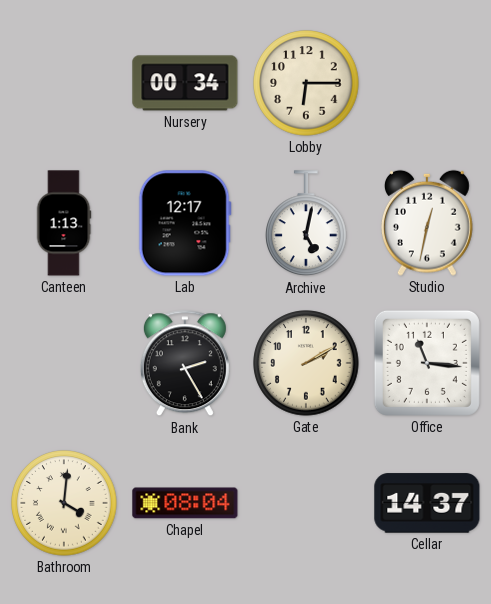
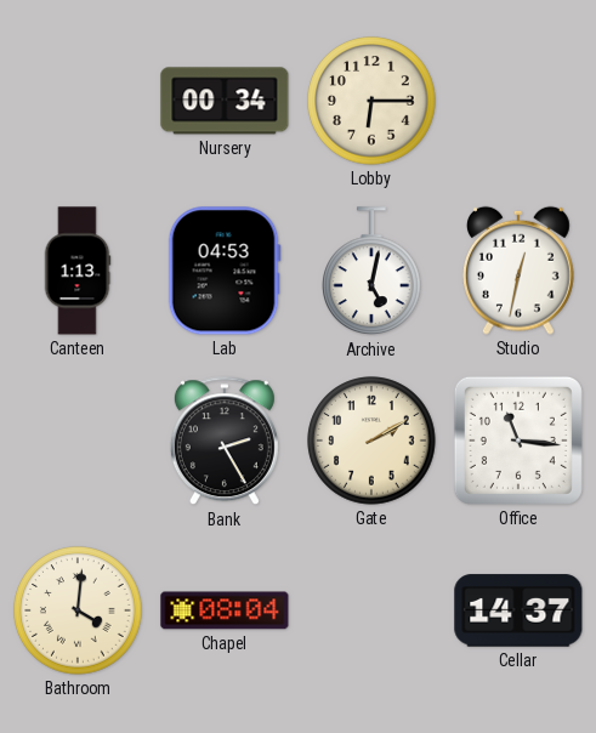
Lab: 12:17 -> 04:53
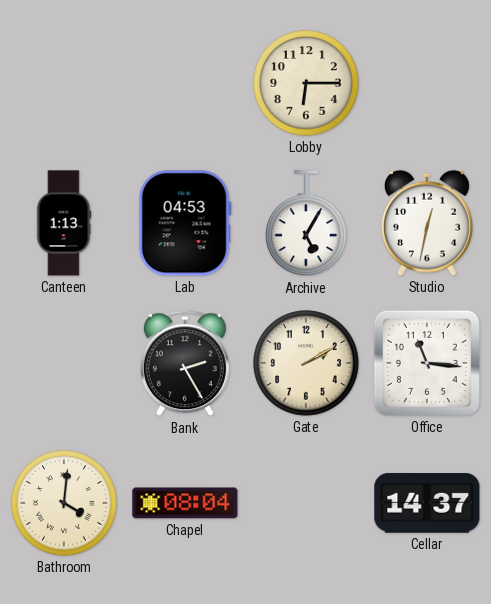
Nursery: 00:34 -> none
Archive: 5:02 -> 5:05
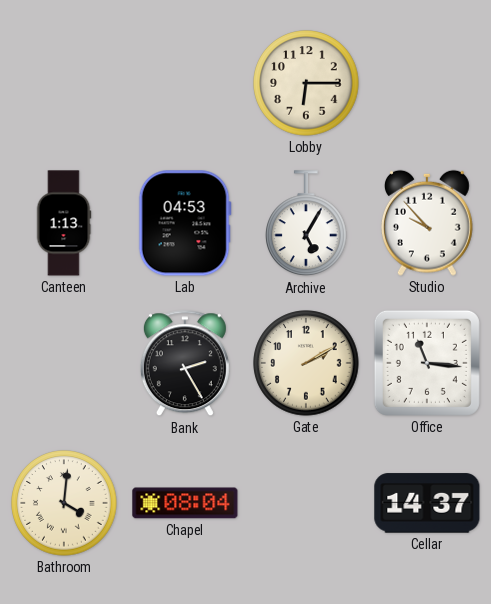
Studio: 12:32 -> 9:53
